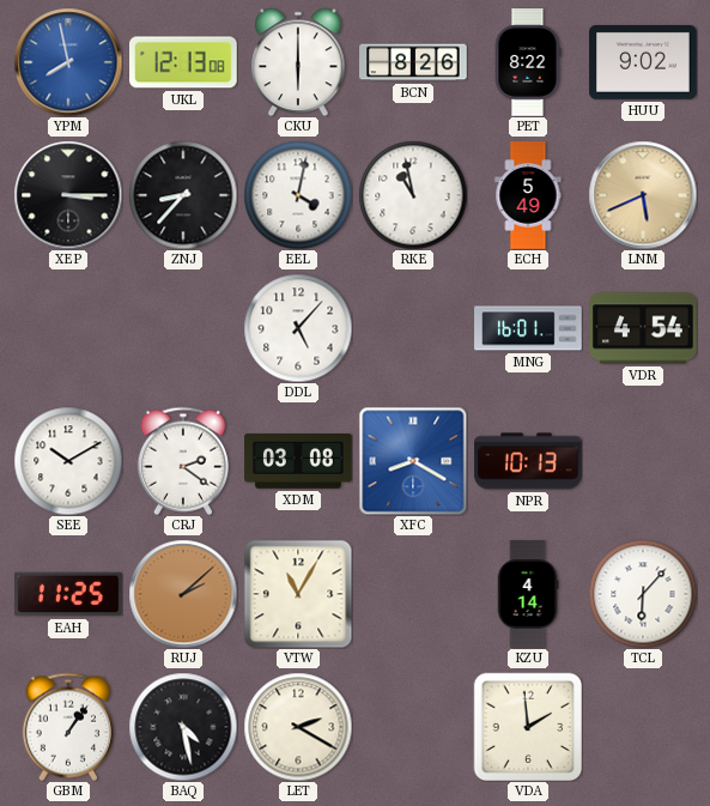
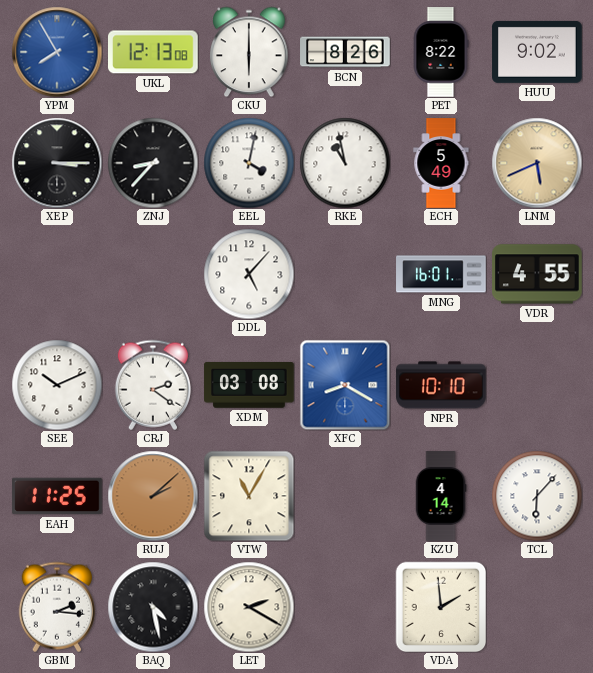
YPM: 7:58 -> 7:55
VDR: 4:54 -> 4:55
SEE: 10:10 -> 10:11
NPR: 10:13 -> 10:10
GBM: 1:06 -> 2:16
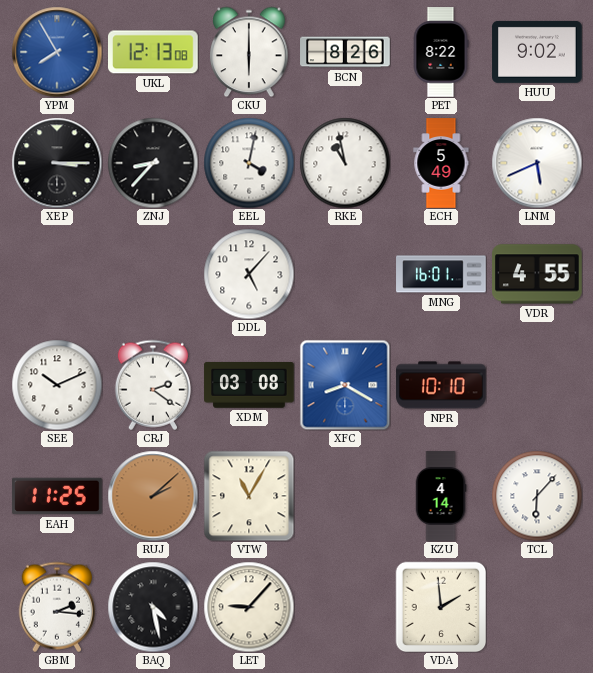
LNM dial: champagne -> white
LET: 2:20 -> 9:07
